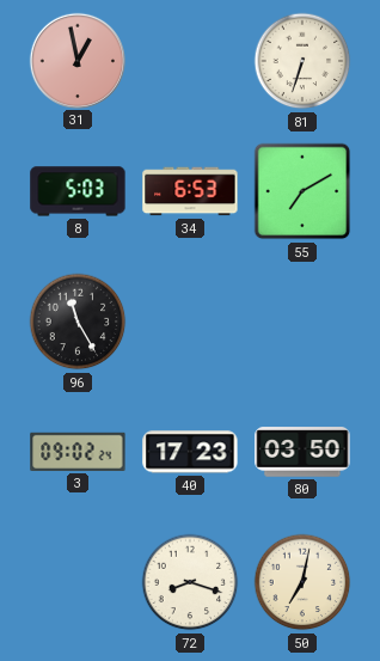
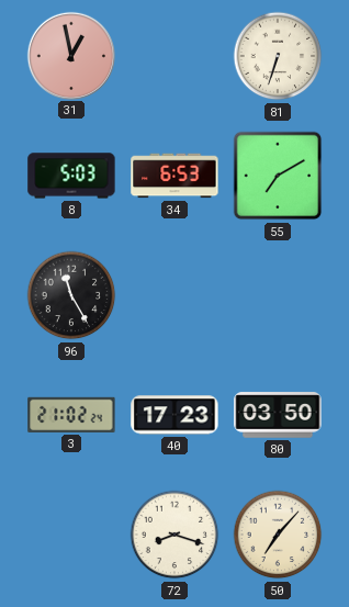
3: 09:02 -> 21:02
50: 7:02 -> 7:07
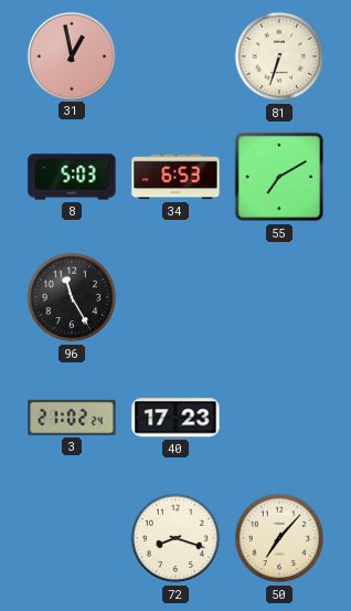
80: 03:50 -> none
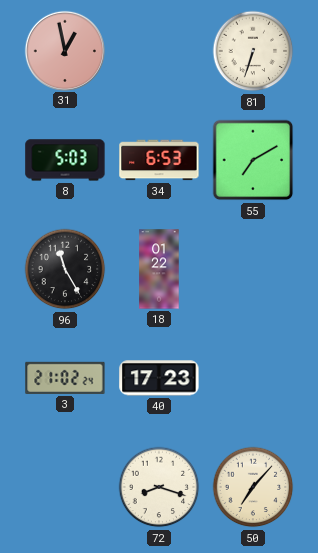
18: none -> 01:22
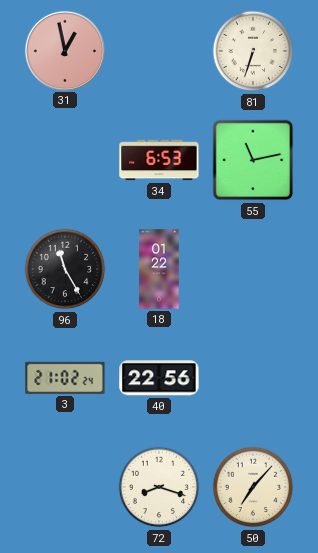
8: 5:03 -> none
55: 7:10 -> 11:13
40: 17:23 -> 22:56
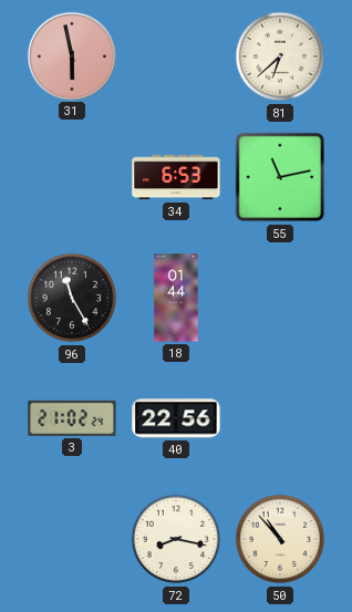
31: 12:58 -> 5:58
81: 6:33 -> 6:38
18: 01:22 -> 01:44
72: 8:18 -> 8:17
50: 7:07 -> 10:53
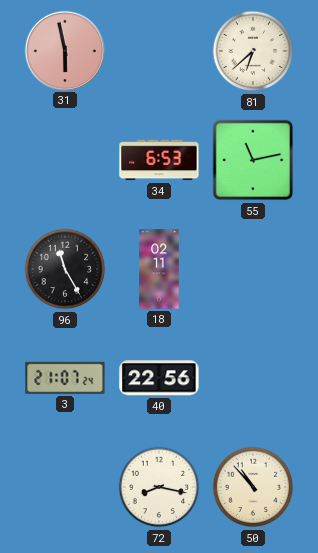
18: 01:44 -> 02:11
3: 21:02 -> 21:07
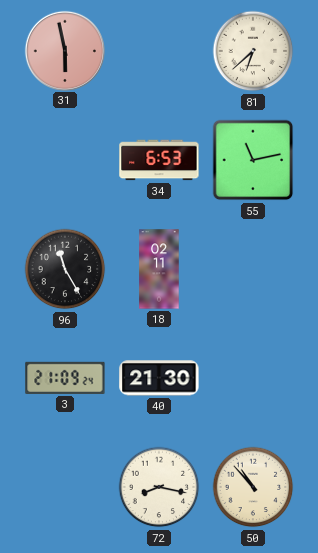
3: 21:07 -> 21:09
40: 22:56 -> 21:30
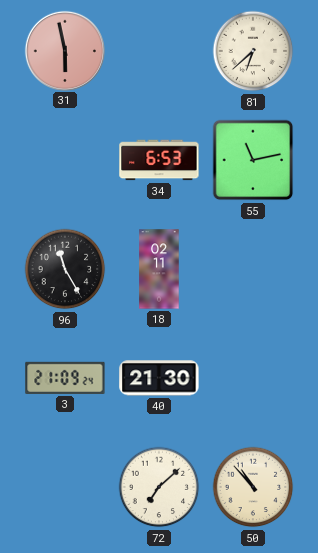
72: 8:17 -> 7:08
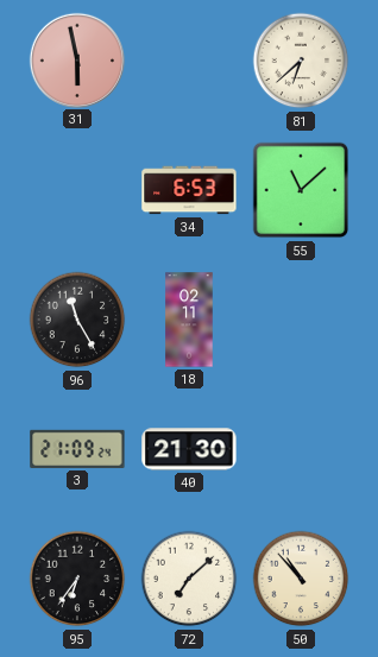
55: 11:13 -> 11:08
95: none -> 6:36
